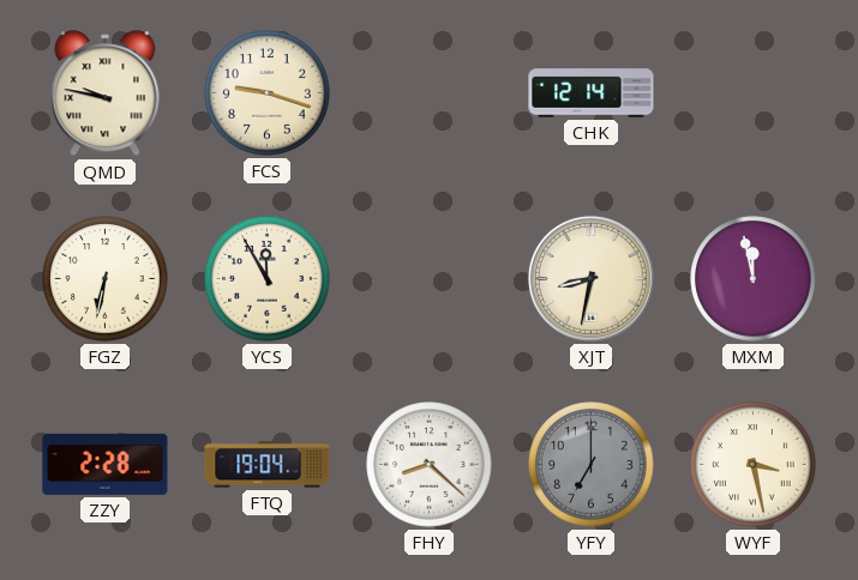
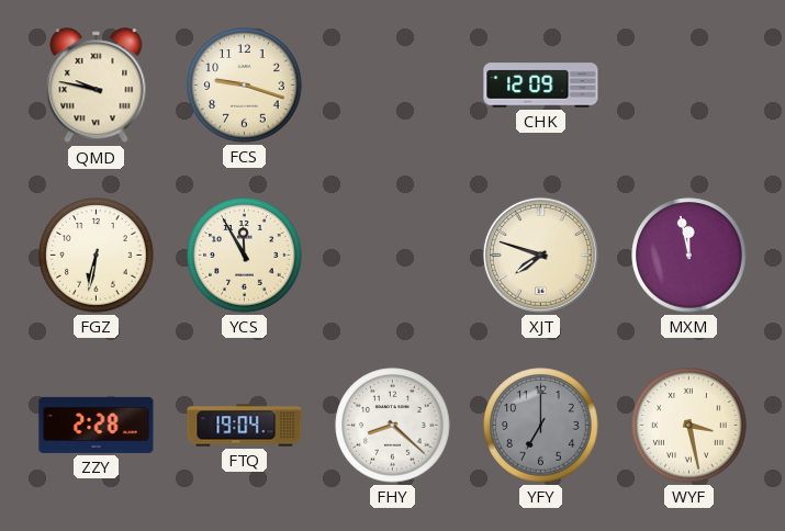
CHK: 12:14 -> 12:09
XJT: 8:32 -> 7:48
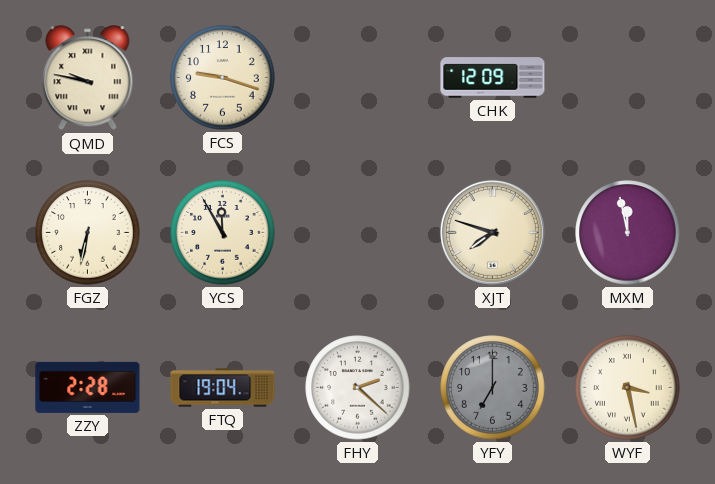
FHY: 8:22 -> 2:22
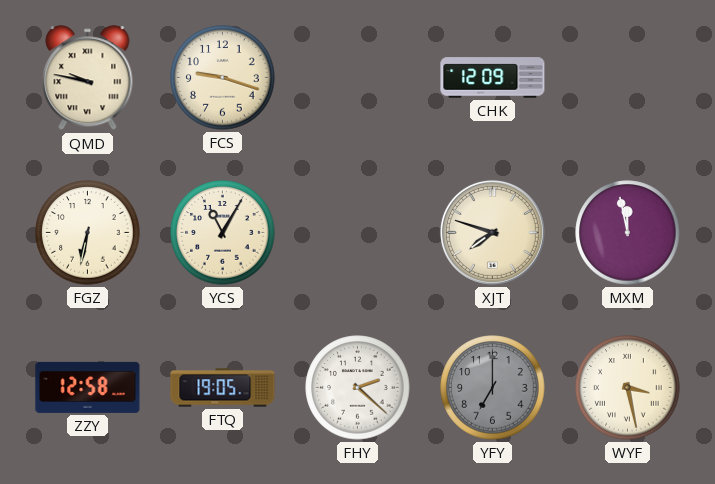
YCS: 11:55 -> 11:05
ZZY: 2:28 -> 12:58
FTQ: 19:04 -> 19:05
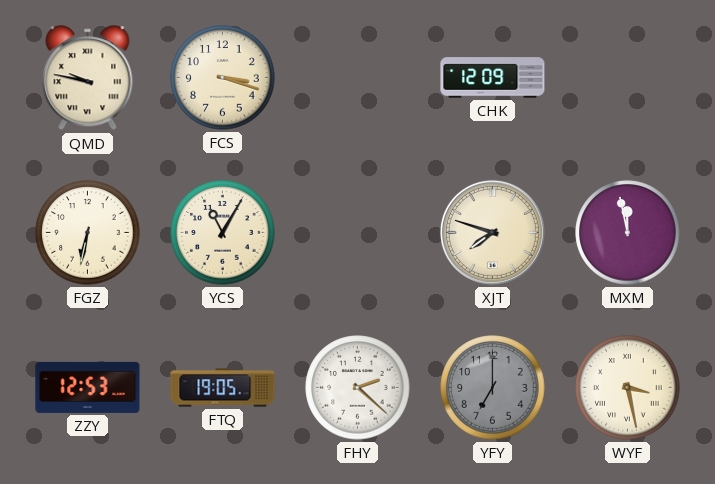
FCS: 9:18 -> 3:18
ZZY: 12:58 -> 12:53
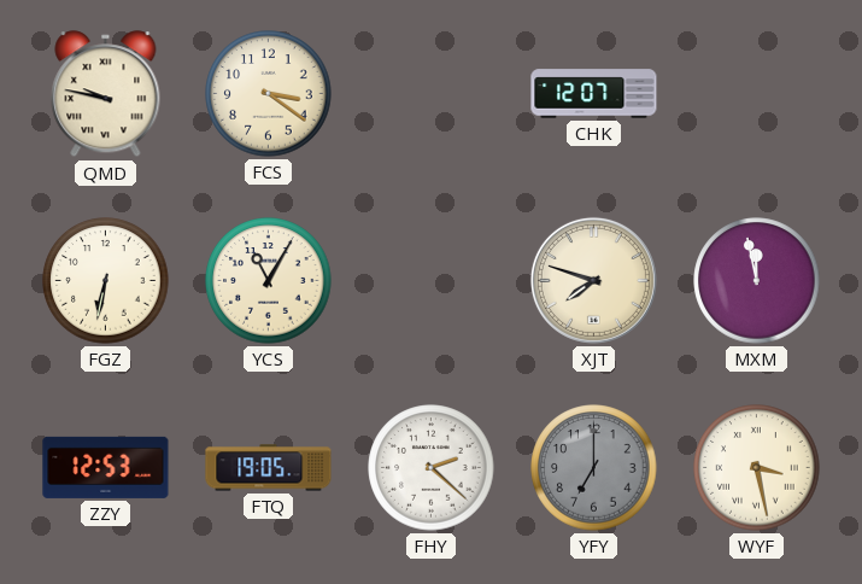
FCS: 3:18 -> 3:21
CHK: 12:09 -> 12:07
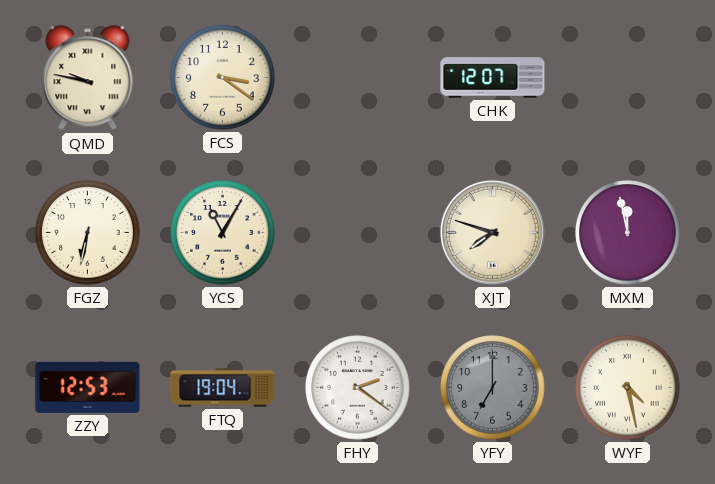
FTQ: 19:05 -> 19:04
FHY: 2:22 -> 2:21
WYF: 3:28 -> 4:28
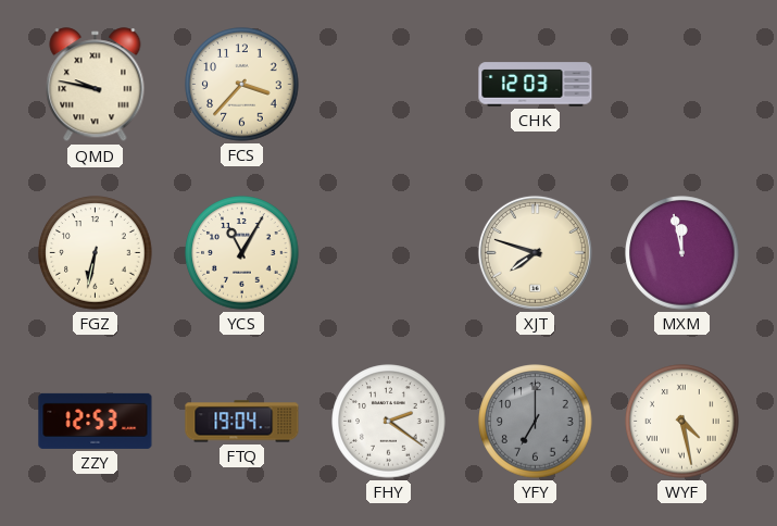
FCS: 3:21 -> 3:37
CHK: 12:07 -> 12:03
